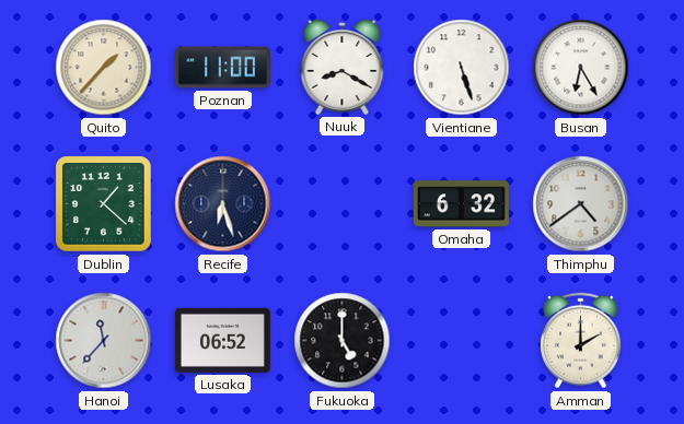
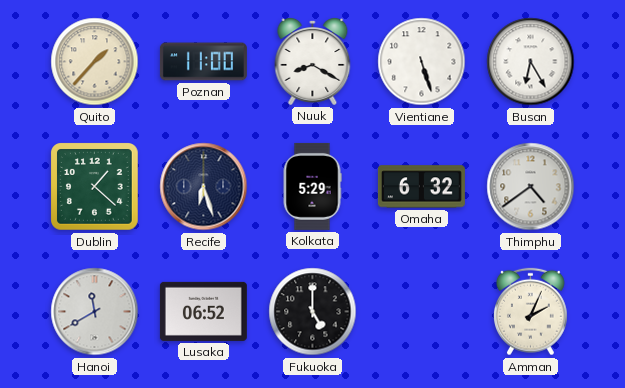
Kolkata: none -> 5:29
Hanoi: 11:37 -> 11:40
Amman: 2:00 -> 2:04
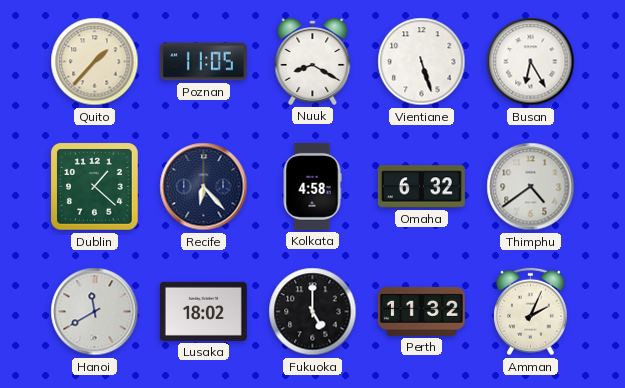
Poznan: 11:00 -> 11:05
Recife: 6:27 -> 6:23
Kolkata: 5:29 -> 4:58
Lusaka: 06:52 -> 18:02
Perth: none -> 11:32
